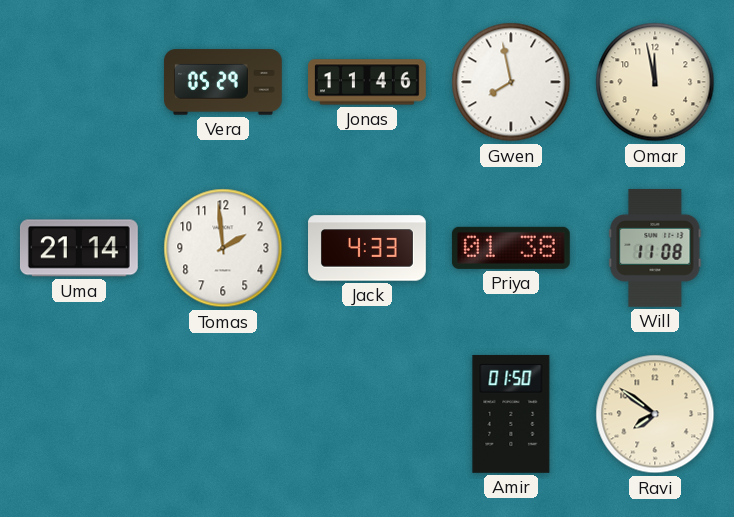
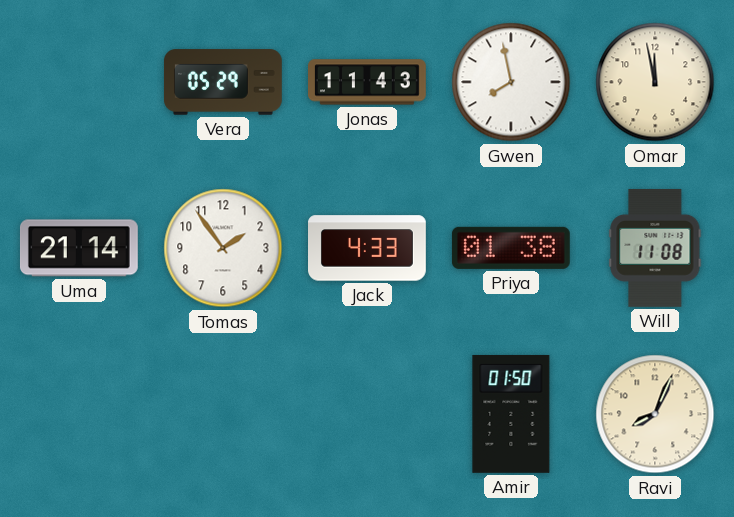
Jonas: 11:46 -> 11:43
Tomas: 1:59 -> 1:54
Ravi: 7:51 -> 8:04
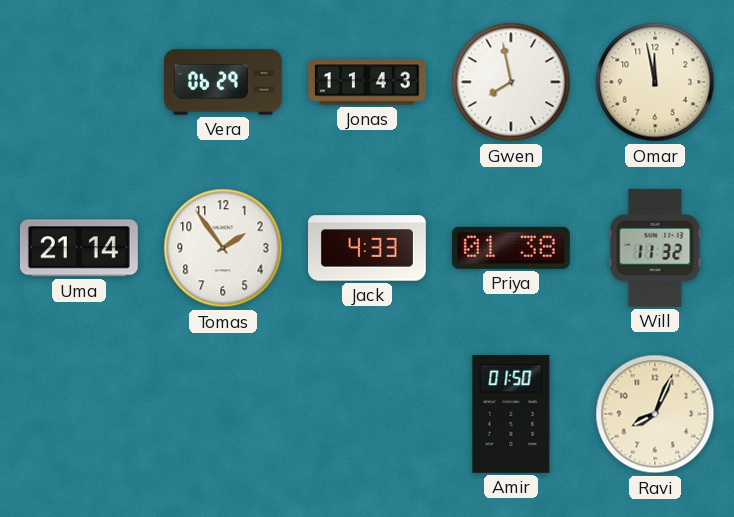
Vera: 05:29 -> 06:29
Will: 11:08 -> 11:32
